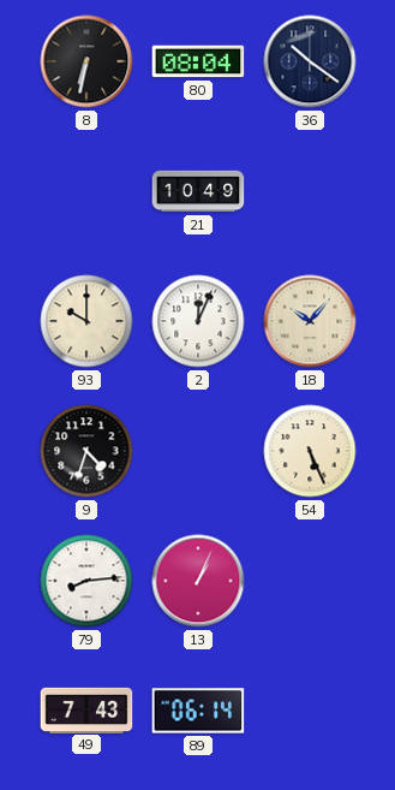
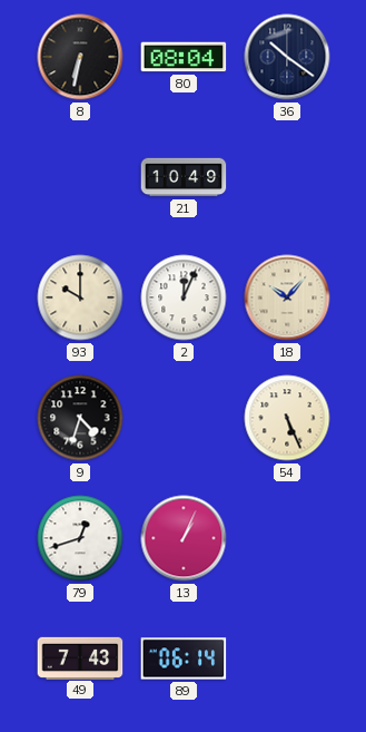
79: 8:14 -> 12:42
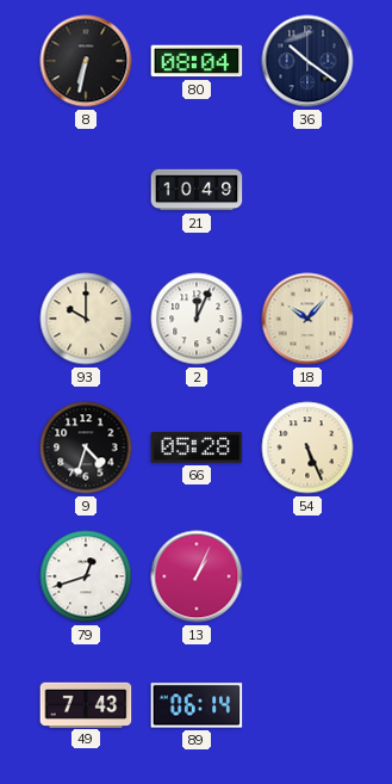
66: none -> 05:28
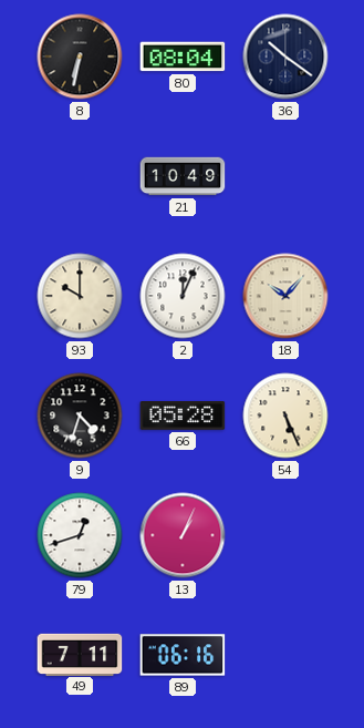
49: 7:43 -> 7:11
89: 06:14 -> 06:16
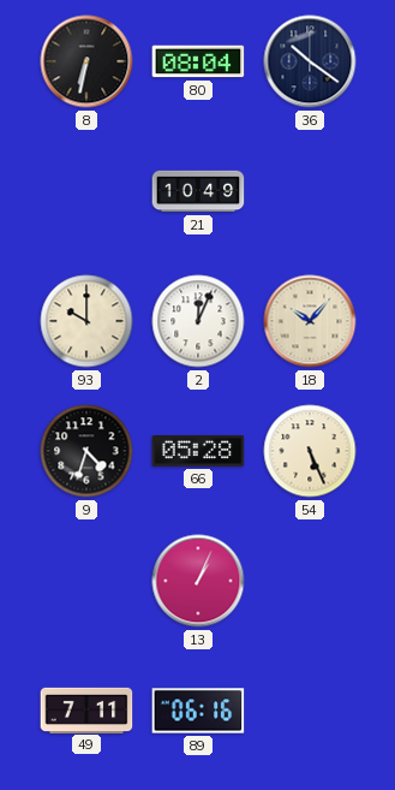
79: 12:42 -> none
